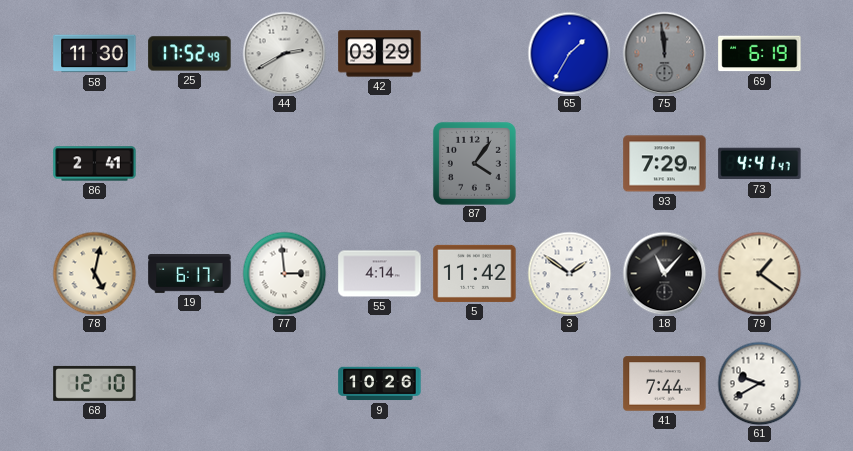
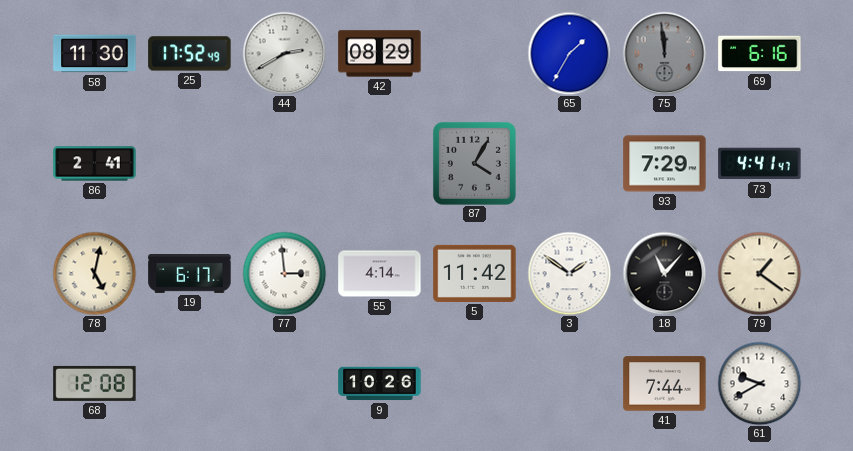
42: 03:29 -> 08:29
69: 6:19 -> 6:16
87: 4:06 -> 4:05
68: 12:10 -> 12:08
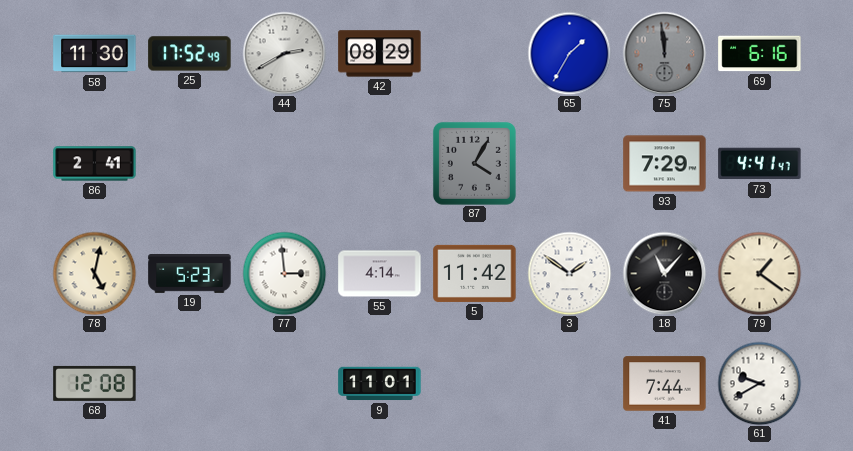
19: 6:17 -> 5:23
9: 10:26 -> 11:01
